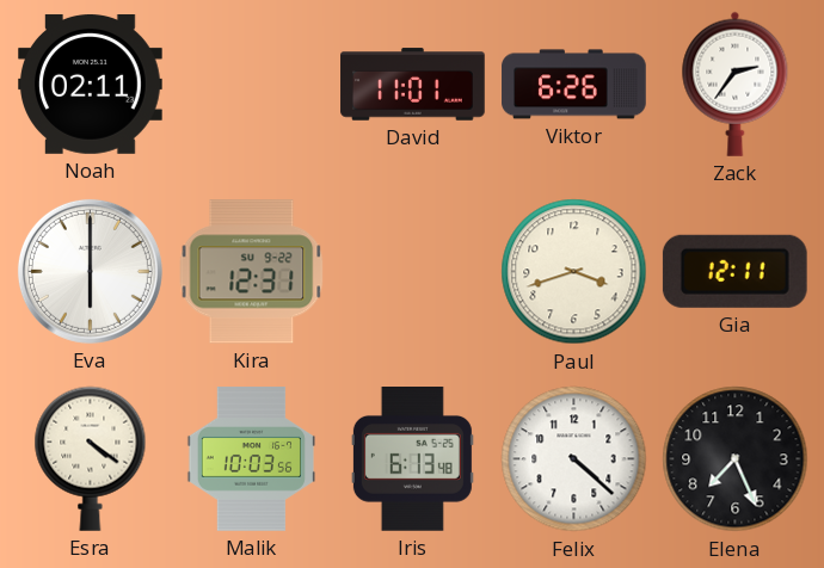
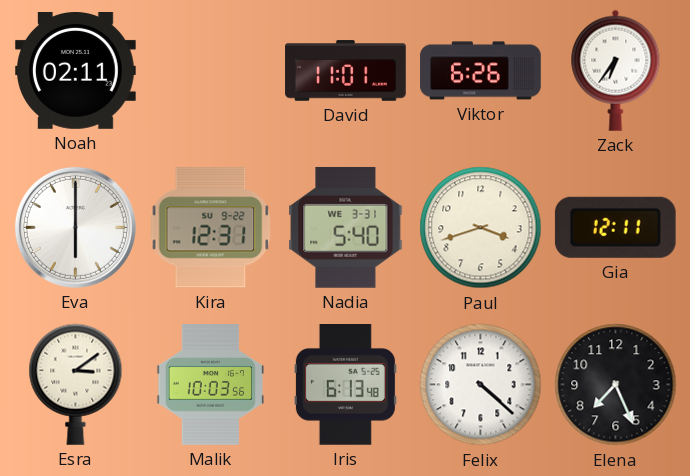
Zack: 2:36 -> 6:36
Nadia: none -> 5:40
Esra: 4:21 -> 3:09
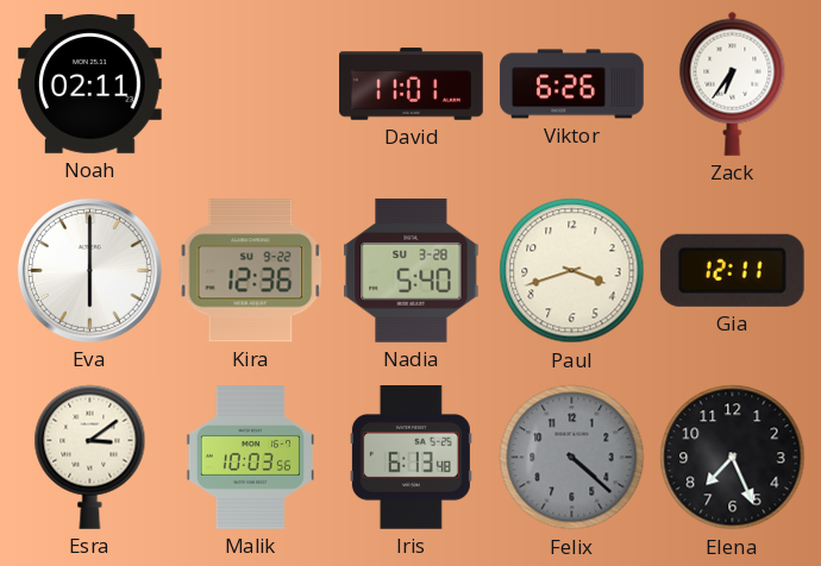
Kira: 12:31 -> 12:36
Nadia date: WE 3-31 -> SU 3-28
Felix dial: white -> grey
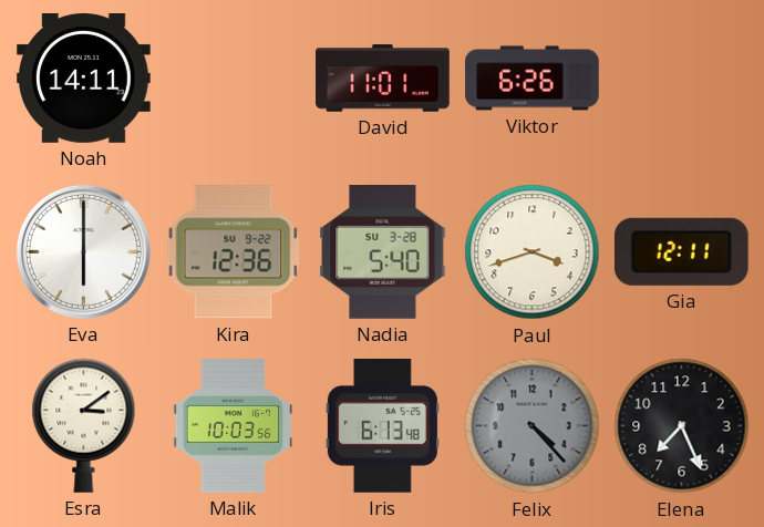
Noah: 02:11 -> 14:11
Zack: 6:36 -> none
Felix: 4:22 -> 4:23
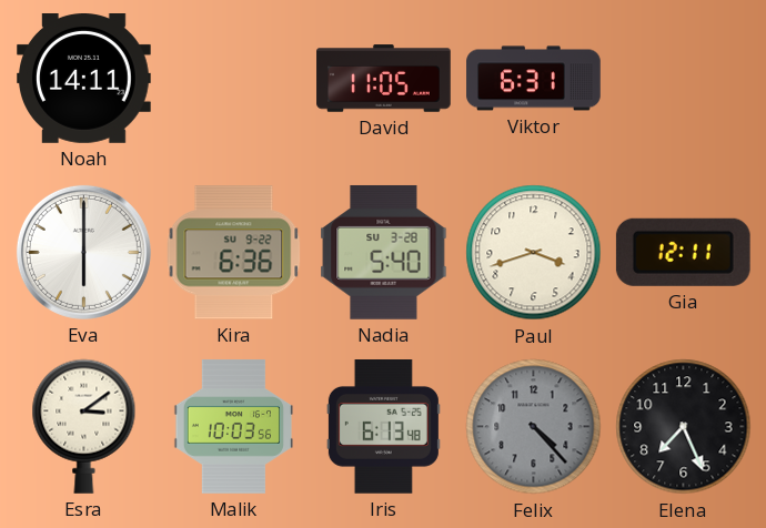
David: 11:01 -> 11:05
Viktor: 6:26 -> 6:31
Kira: 12:36 -> 6:36
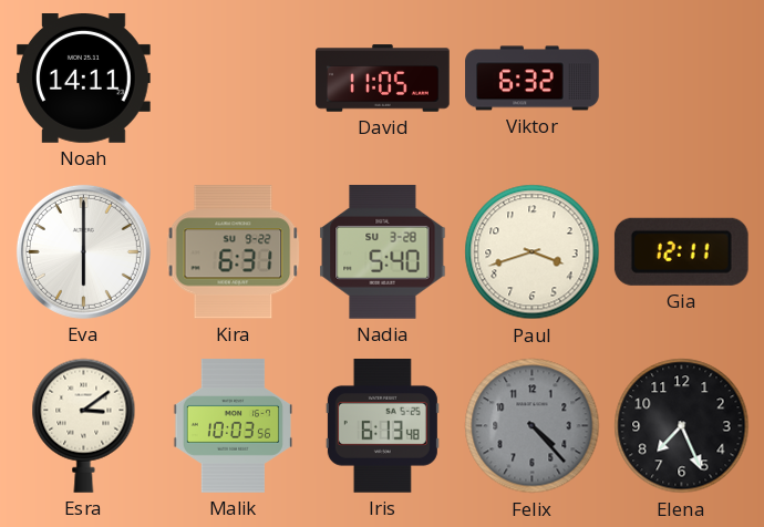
Viktor: 6:31 -> 6:32
Kira: 6:36 -> 6:31
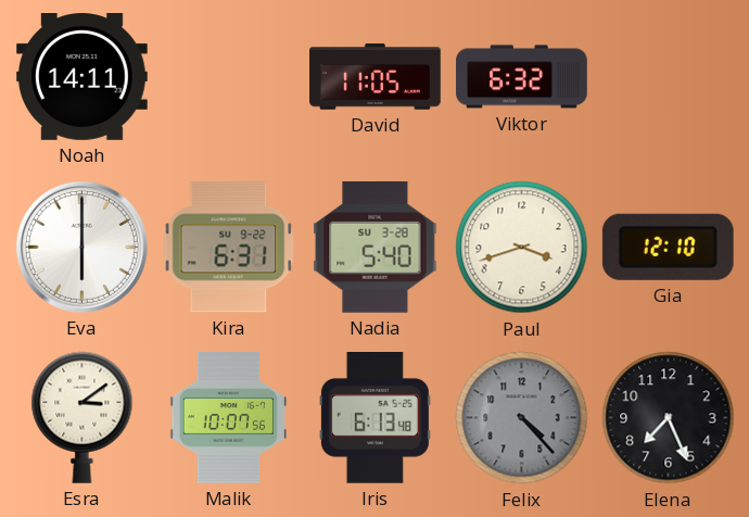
Gia: 12:11 -> 12:10
Malik: 10:03 -> 10:07
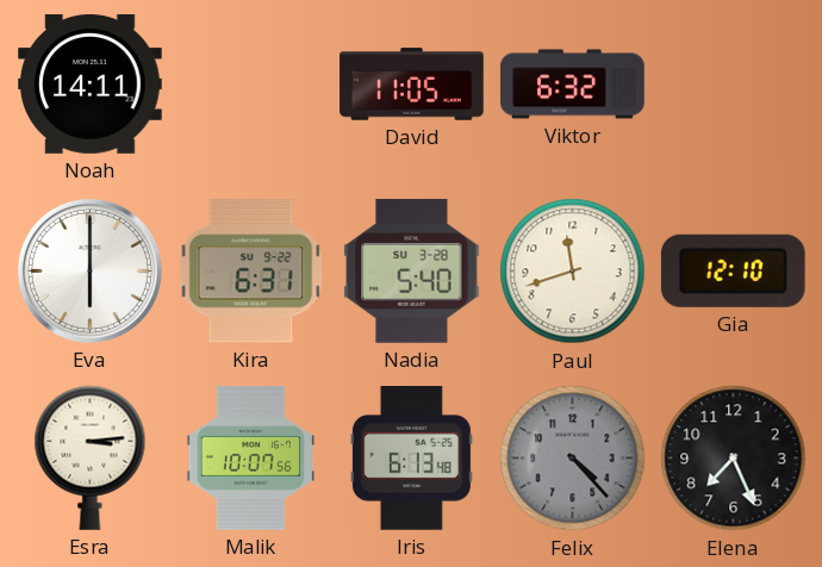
Paul: 3:42 -> 11:42
Esra: 3:09 -> 3:14
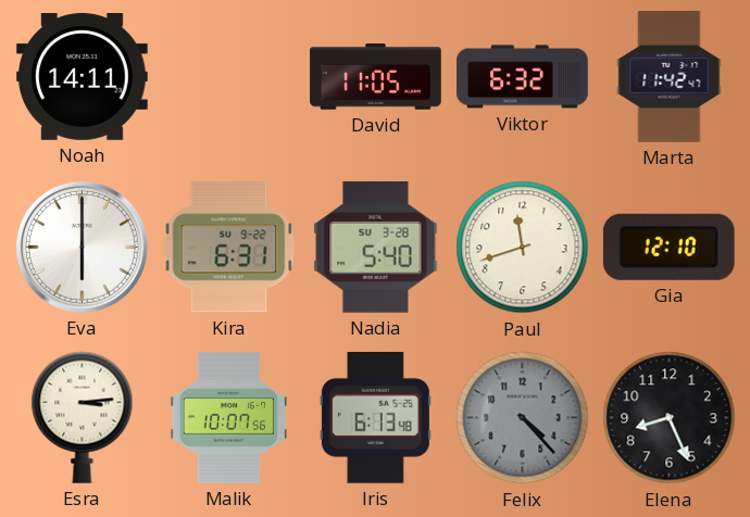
Marta: none -> 11:42
Elena: 7:26 -> 8:26
